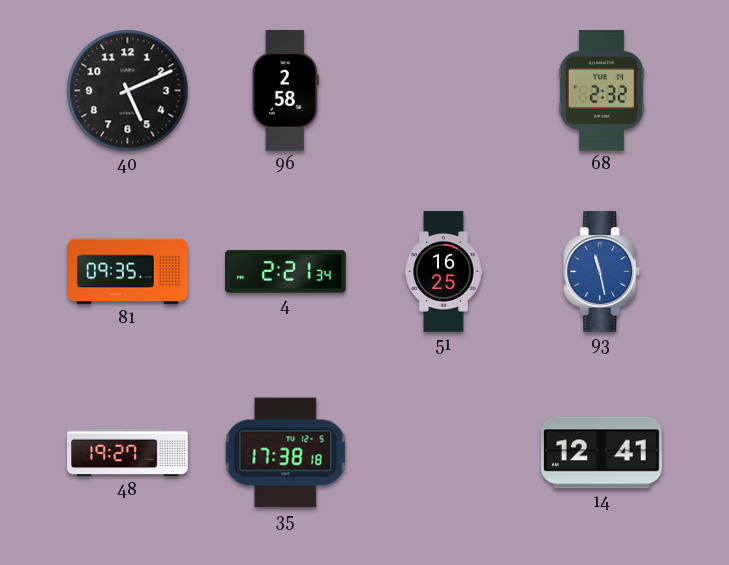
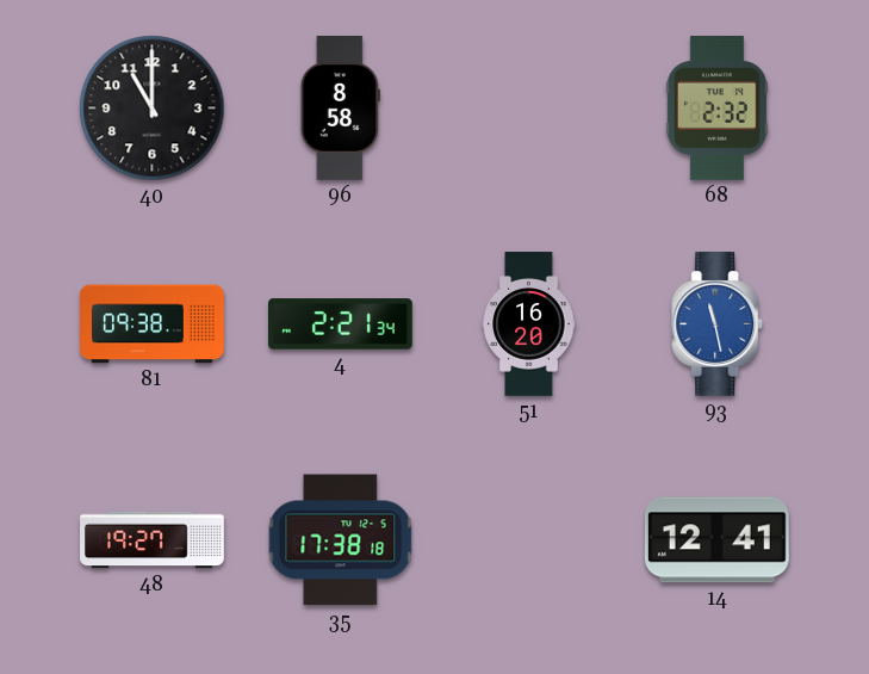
40: 5:11 -> 11:00
96: 2:58 -> 8:58
81: 09:35 -> 09:38
51: 16:25 -> 16:20
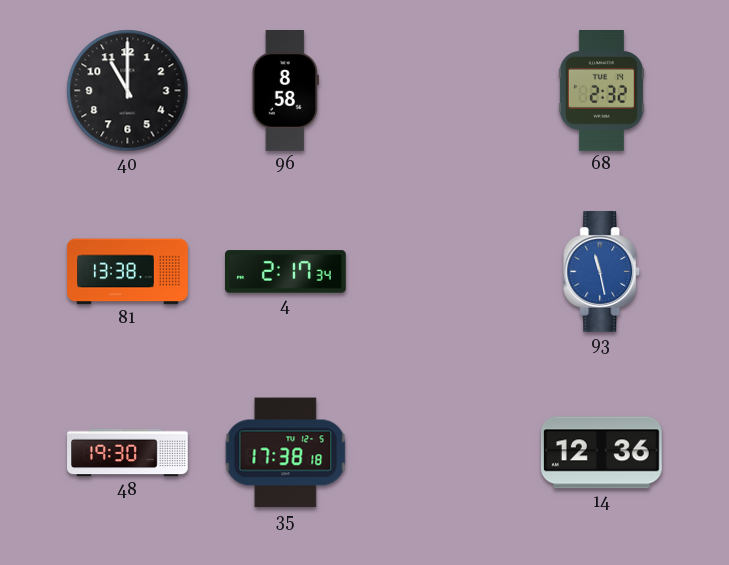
81: 09:38 -> 13:38
4: 2:21 -> 2:17
51: 16:20 -> none
48: 19:27 -> 19:30
14: 12:41 -> 12:36
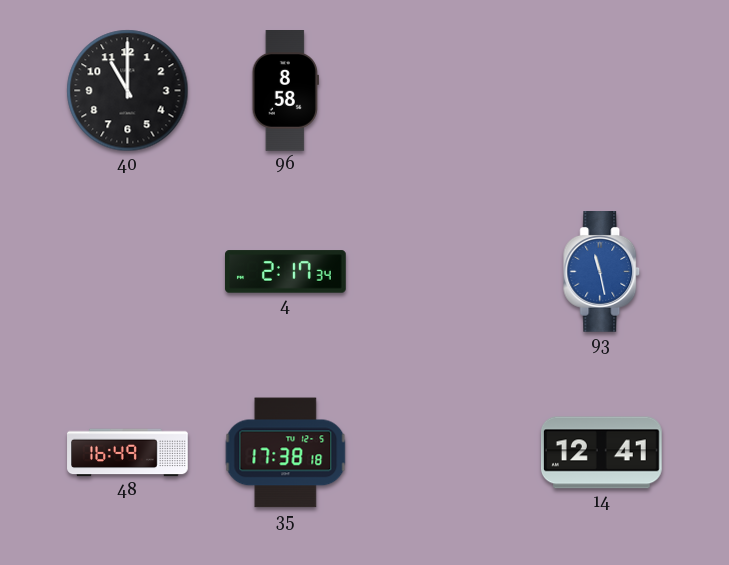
68: 2:32 -> none
81: 13:38 -> none
48: 19:30 -> 16:49
14: 12:36 -> 12:41
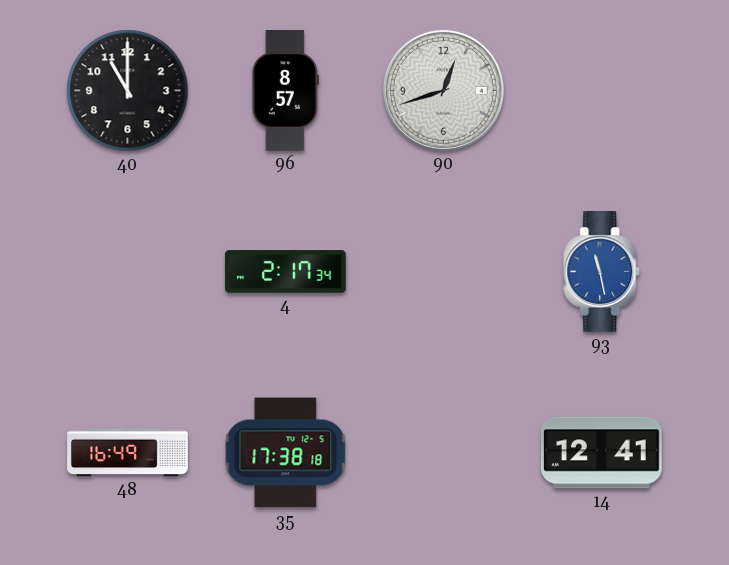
96: 8:58 -> 8:57
90: none -> 12:42
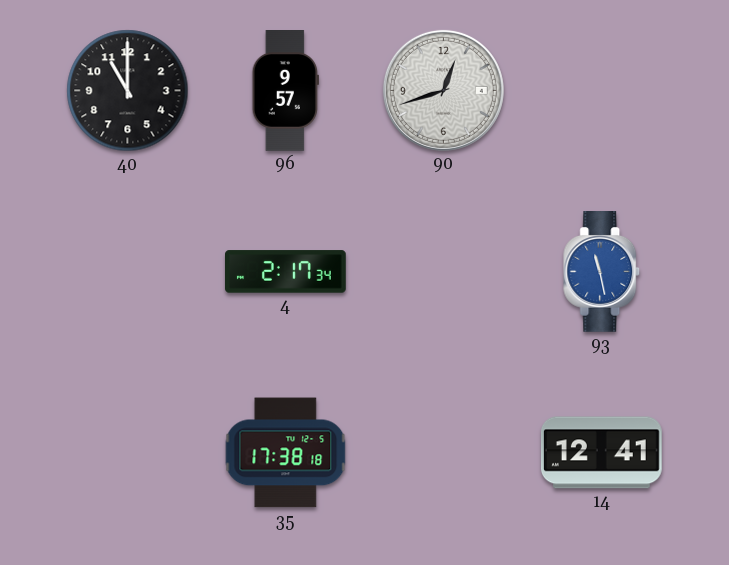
96: 8:57 -> 9:57
48: 16:49 -> none
